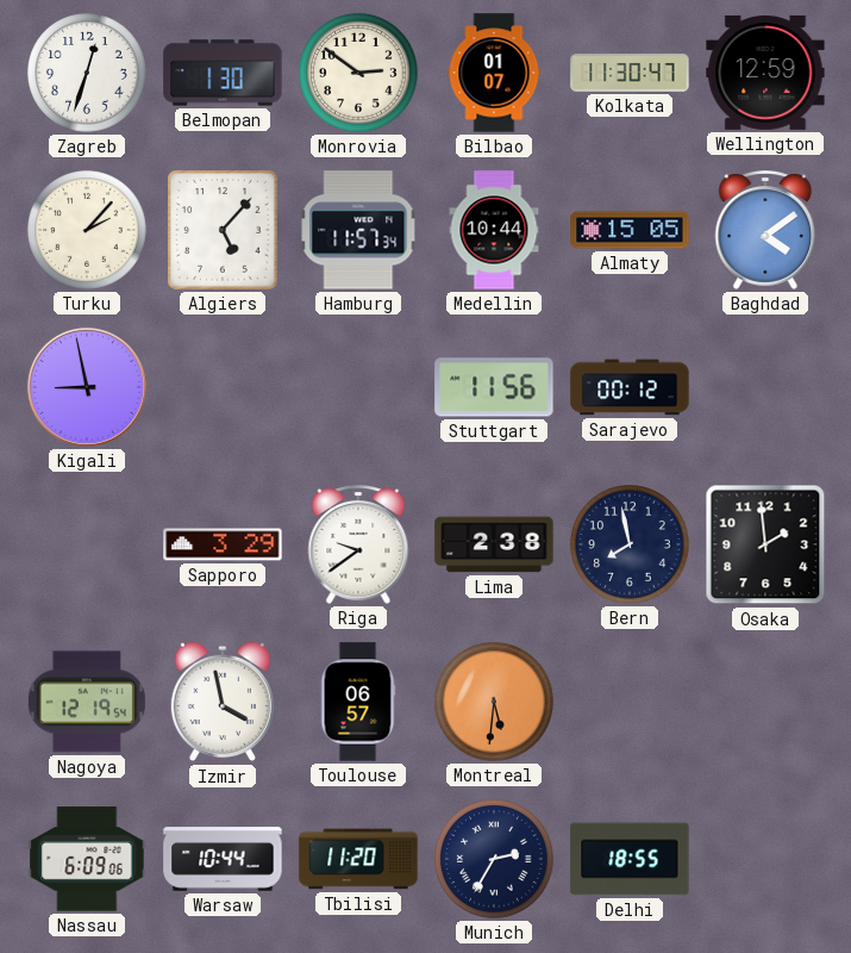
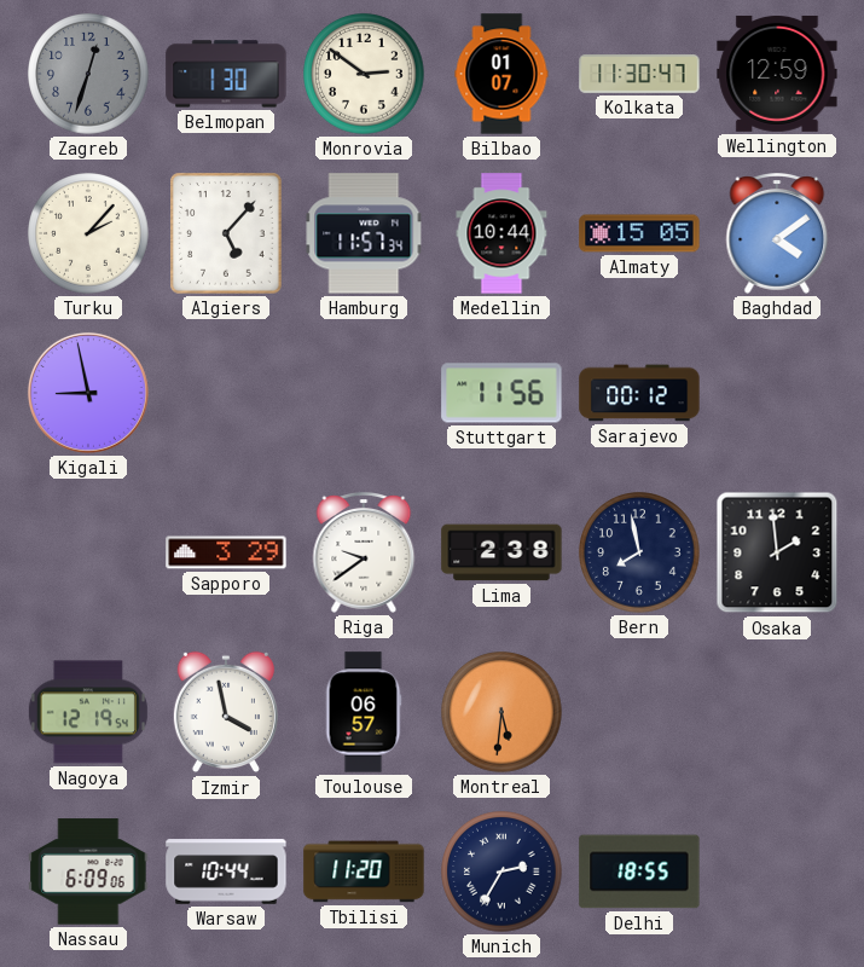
Zagreb dial: white -> grey
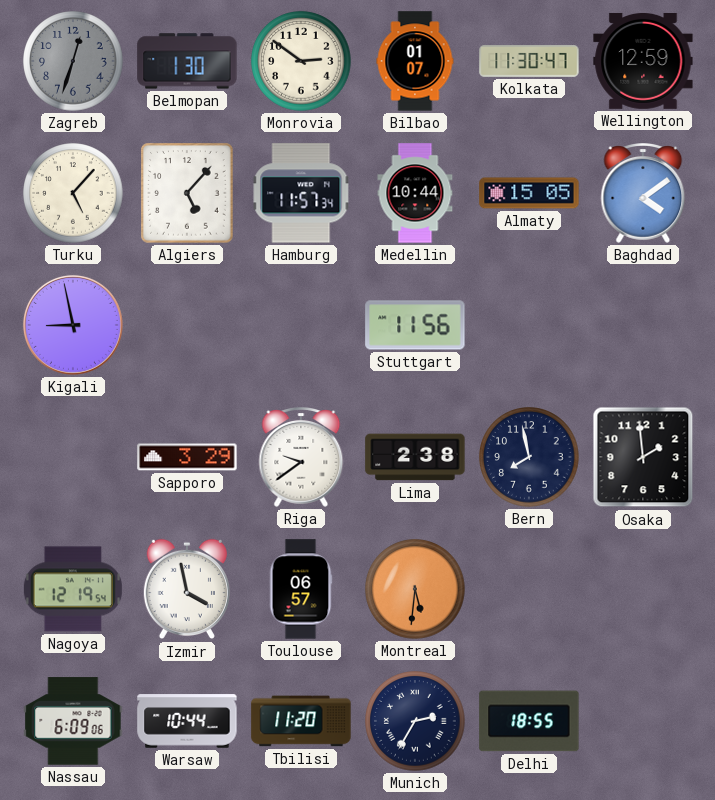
Turku: 2:07 -> 5:07
Sarajevo: 00:12 -> none
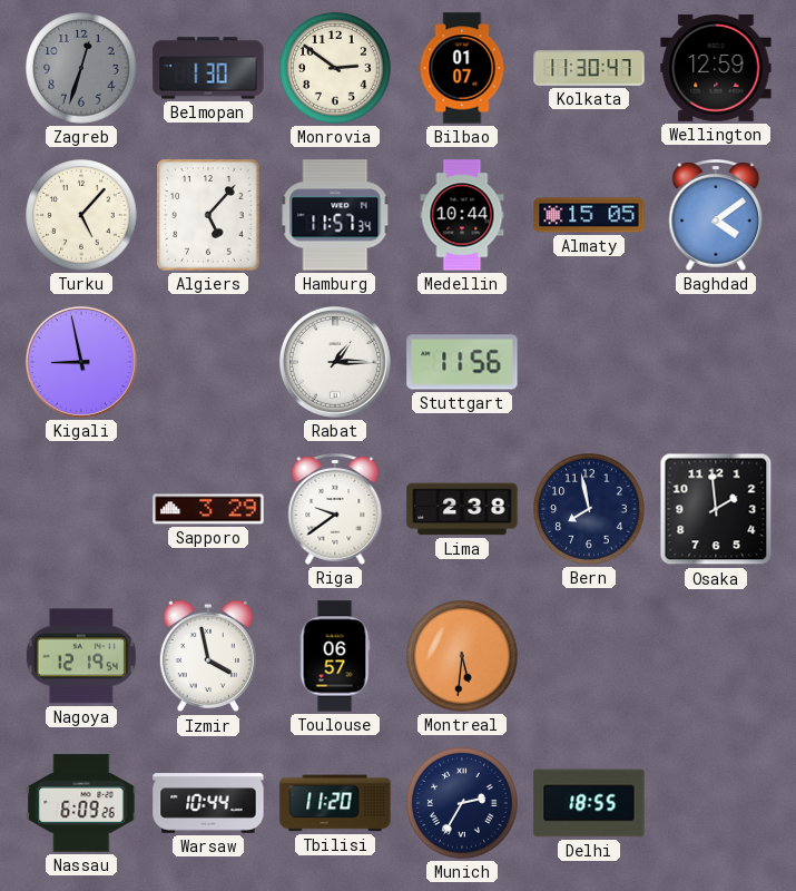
Rabat: none -> 1:15
Nassau: 6:09:06 -> 6:09:26
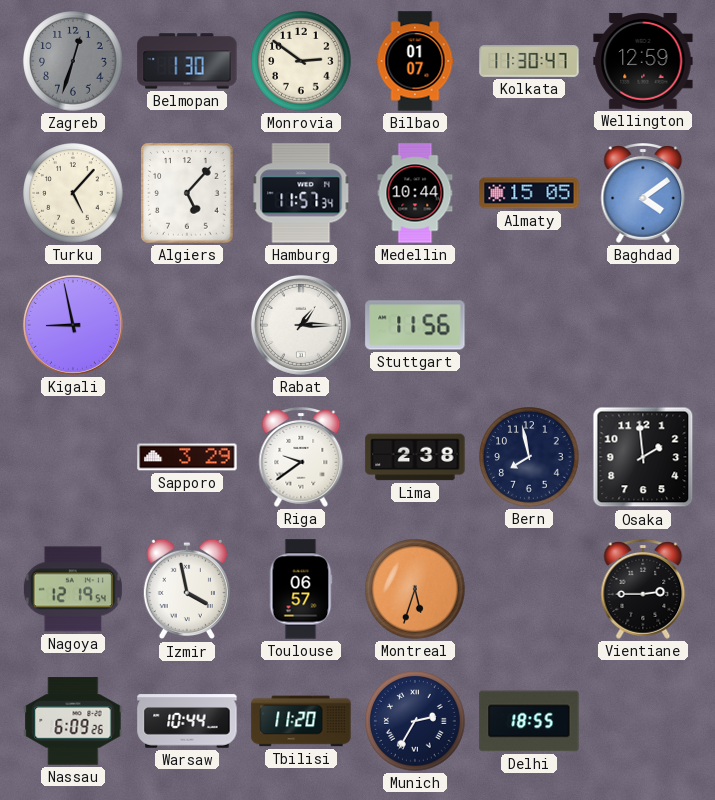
Montreal: 5:31 -> 5:33
Vientiane: none -> 2:45
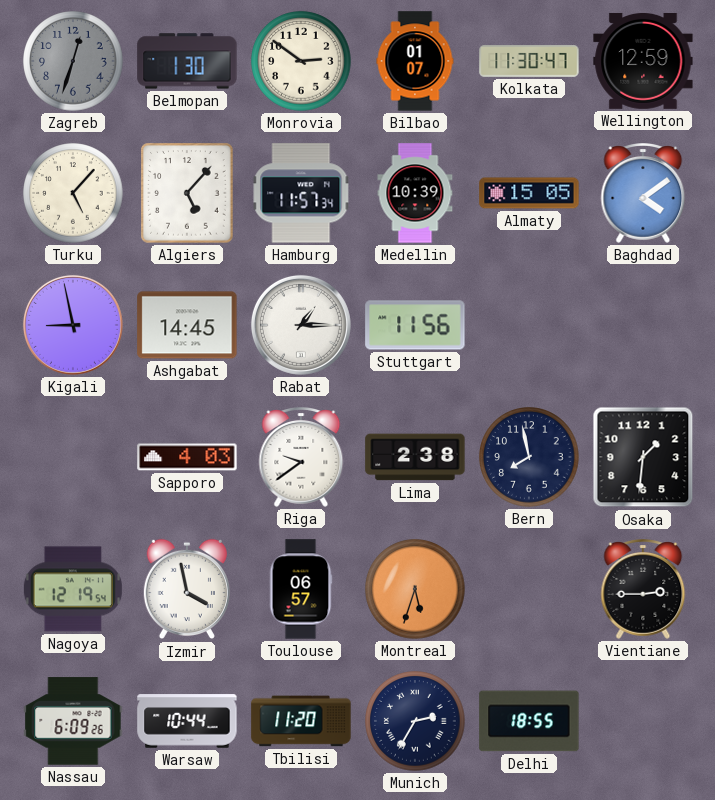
Medellin: 10:44 -> 10:39
Ashgabat: none -> 14:45
Sapporo: 3:29 -> 4:03
Osaka: 1:59 -> 1:31
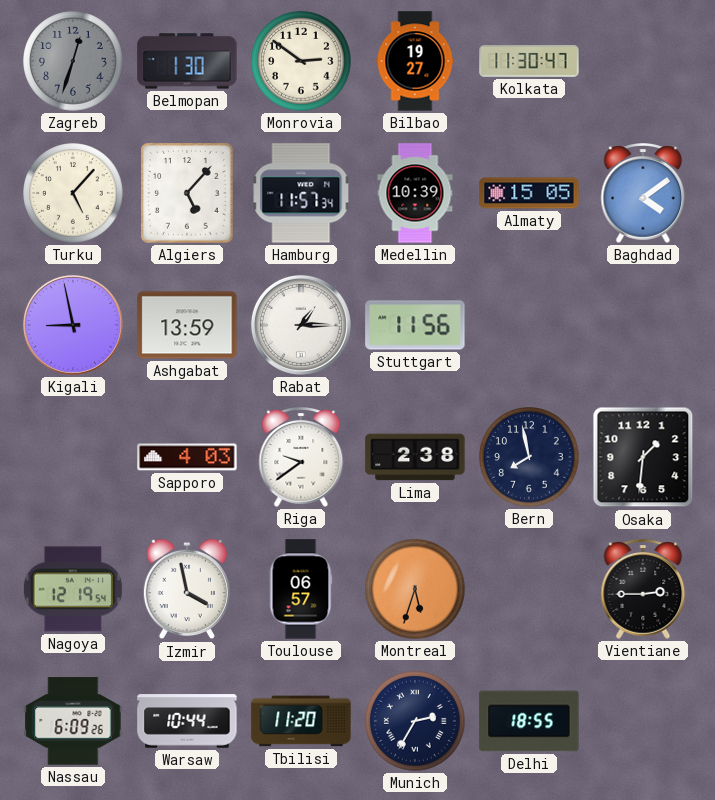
Bilbao: 01:07 -> 19:27
Wellington: 12:59 -> none
Ashgabat: 14:45 -> 13:59
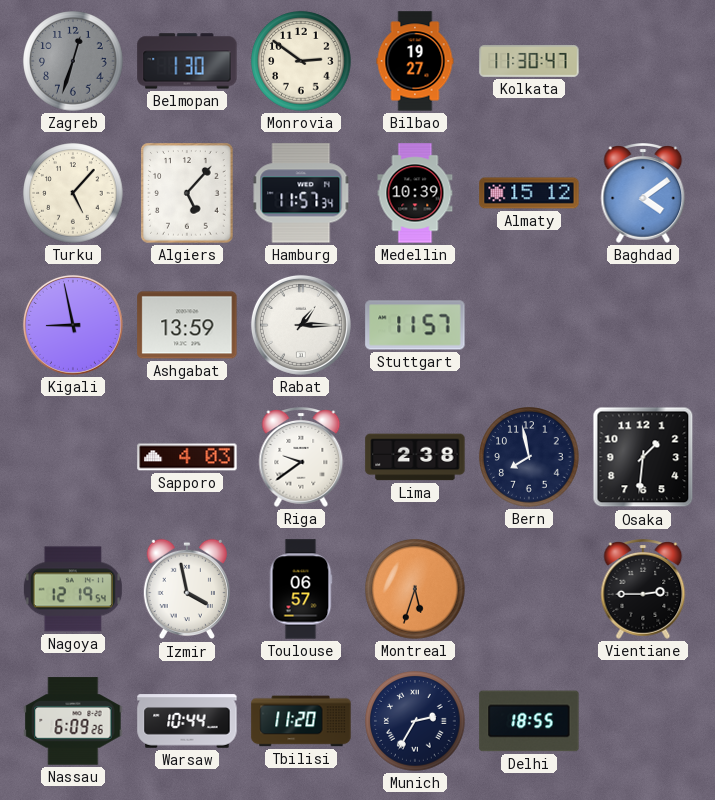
Almaty: 15:05 -> 15:12
Stuttgart: 11:56 -> 11:57
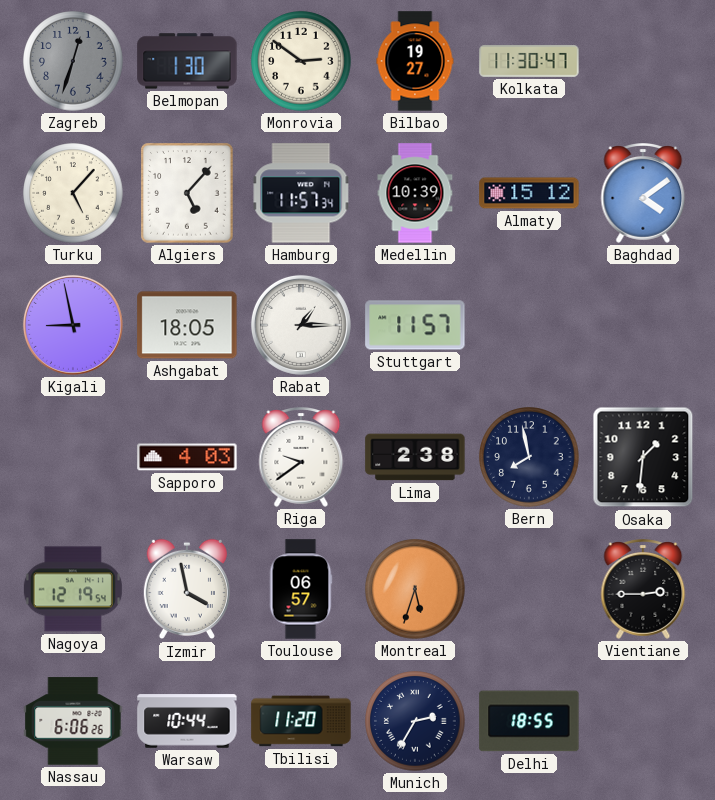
Ashgabat: 13:59 -> 18:05
Nassau: 6:09 -> 6:06
